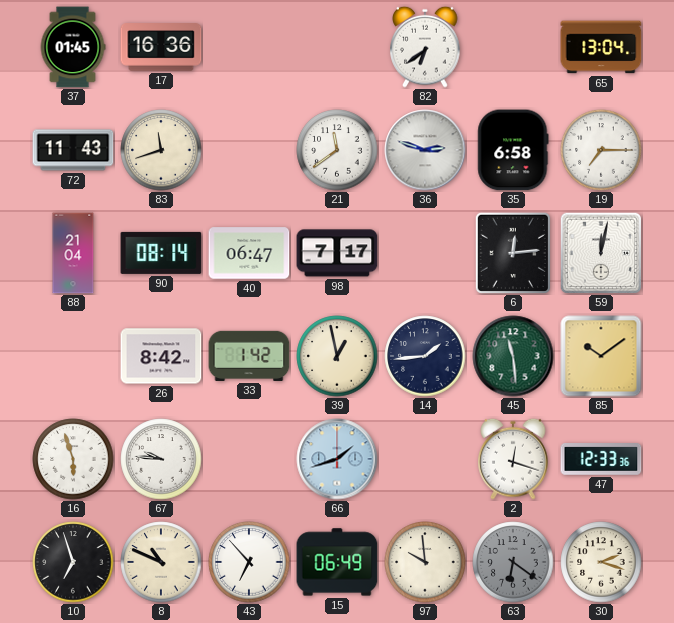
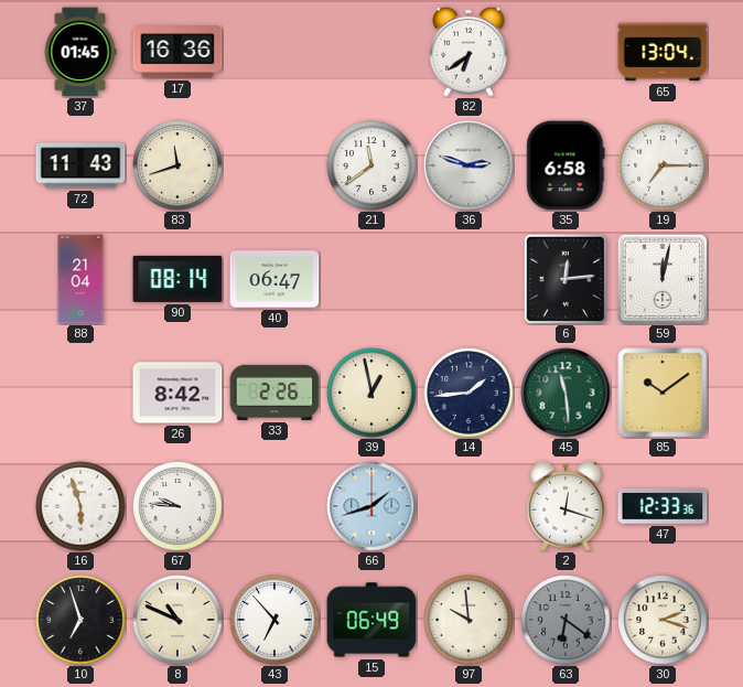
98: 7:17 -> none
33: 1:42 -> 2:26
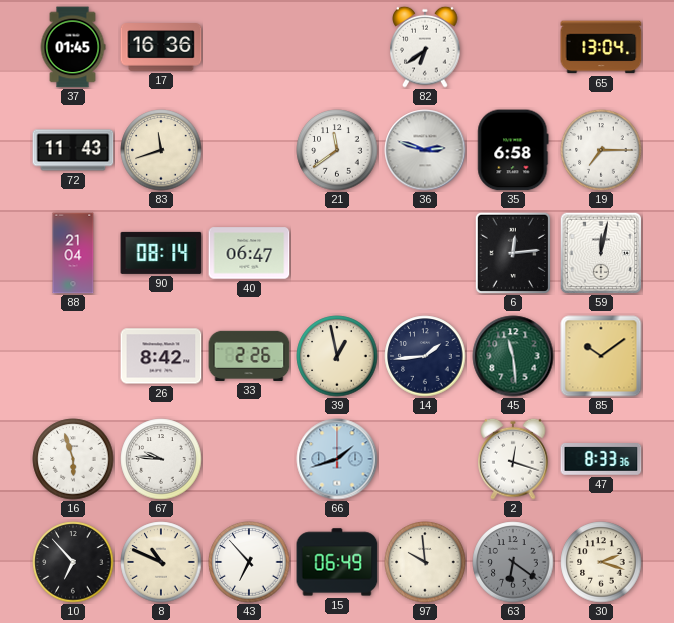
47: 12:33 -> 8:33
10: 6:57 -> 6:53
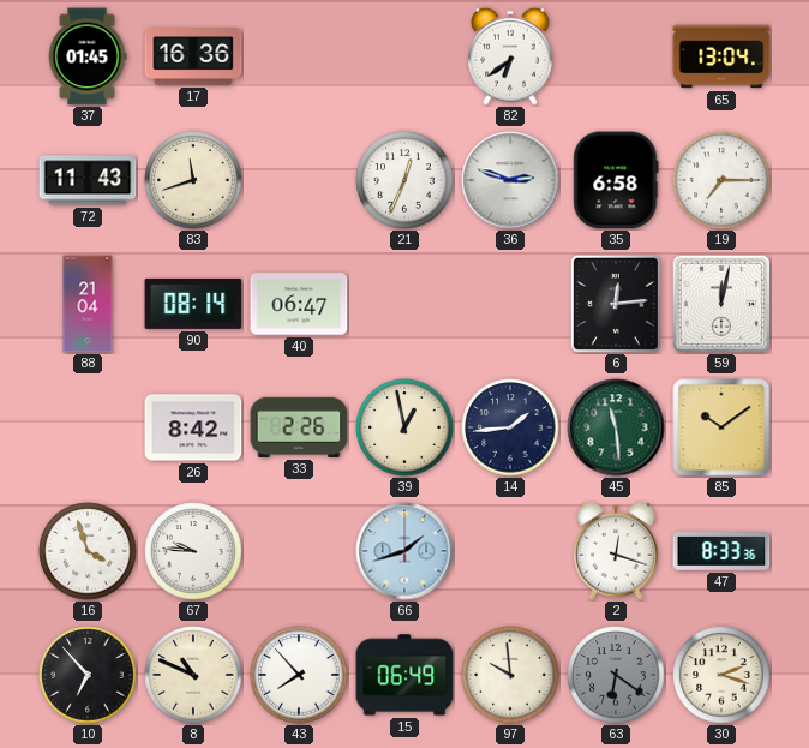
21: 11:39 -> 12:34
16: 5:57 -> 3:57
43: 6:53 -> 7:53
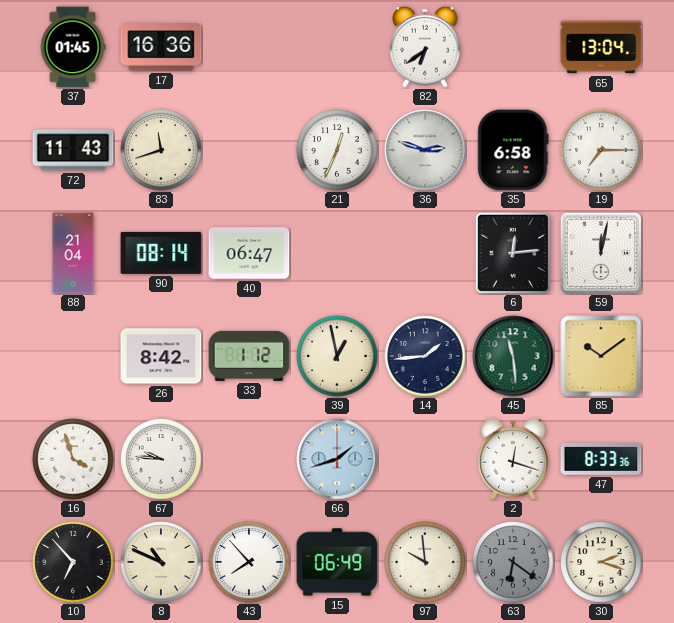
33: 2:26 -> 1:12
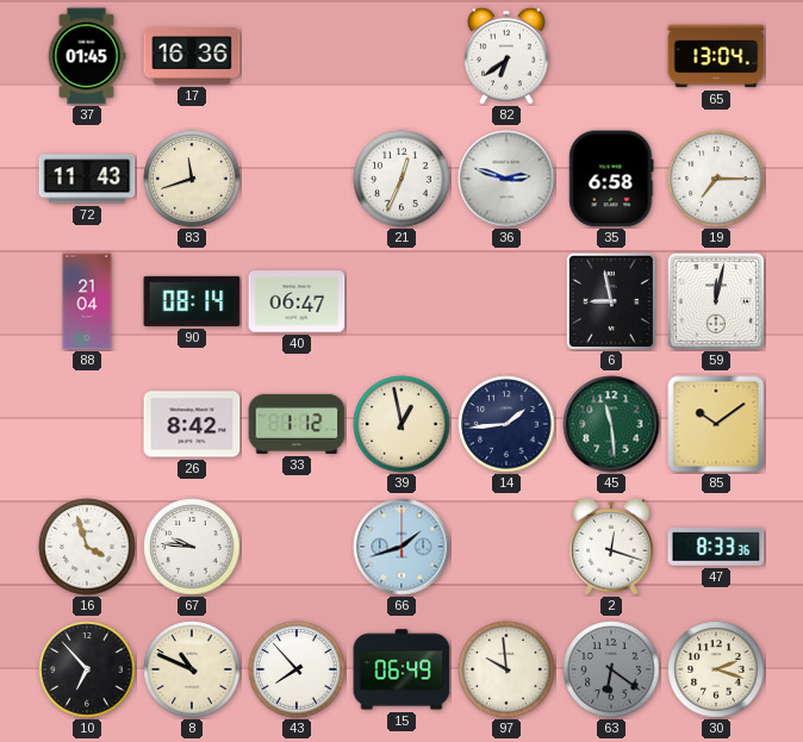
6: 12:14 -> 8:58
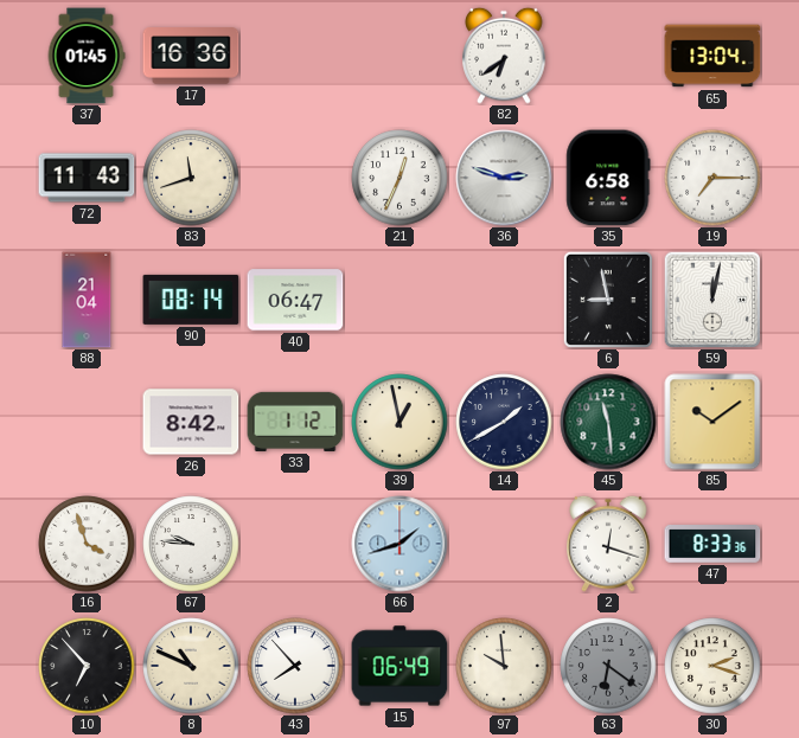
14: 1:44 -> 1:40
